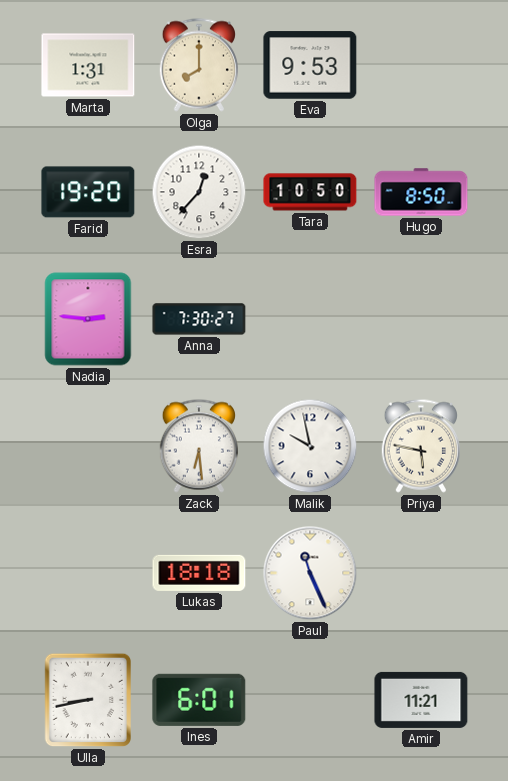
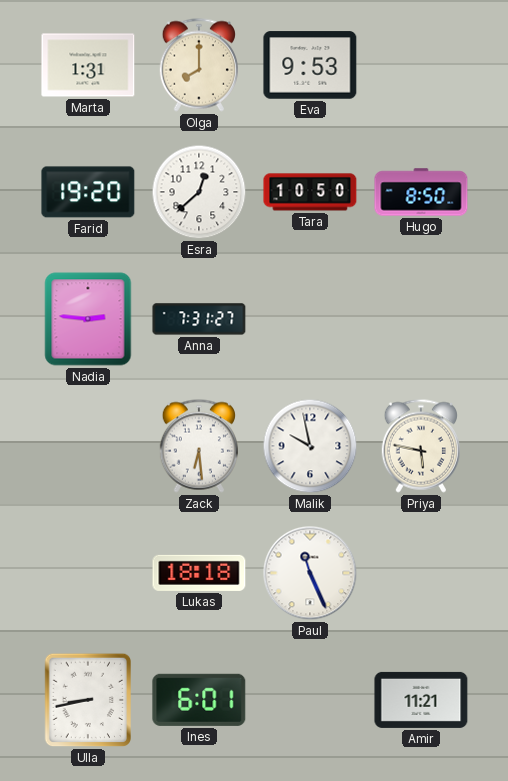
Esra: 12:37 -> 12:38
Anna: 7:30 -> 7:31
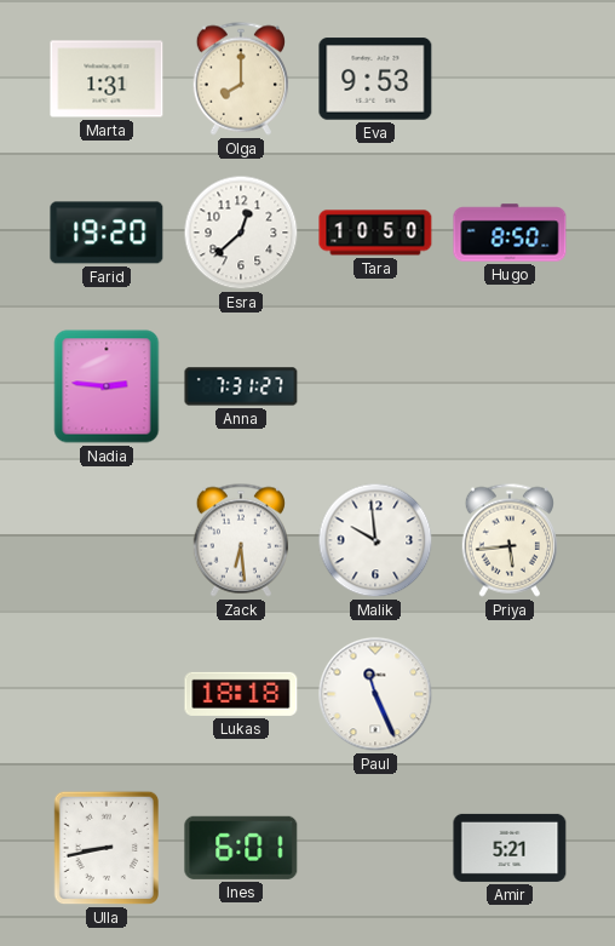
Malik: 9:58 -> 9:59
Priya: 5:47 -> 5:44
Amir: 11:21 -> 5:21
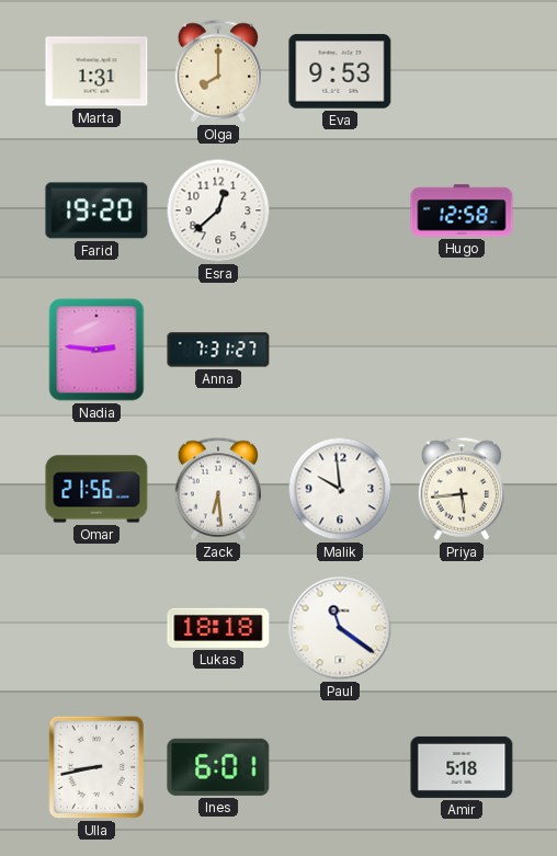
Tara: 10:50 -> none
Hugo: 8:50 -> 12:58
Omar: none -> 21:56
Paul: 11:26 -> 11:21
Amir: 5:21 -> 5:18
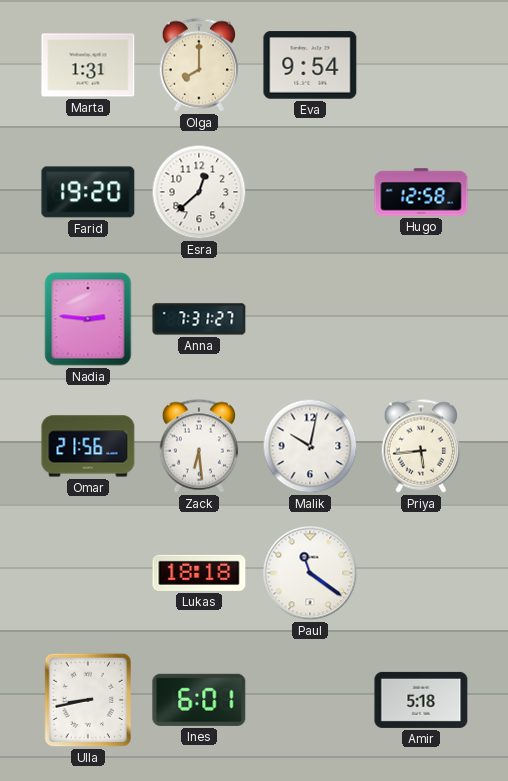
Eva: 9:53 -> 9:54
Malik: 9:59 -> 10:02
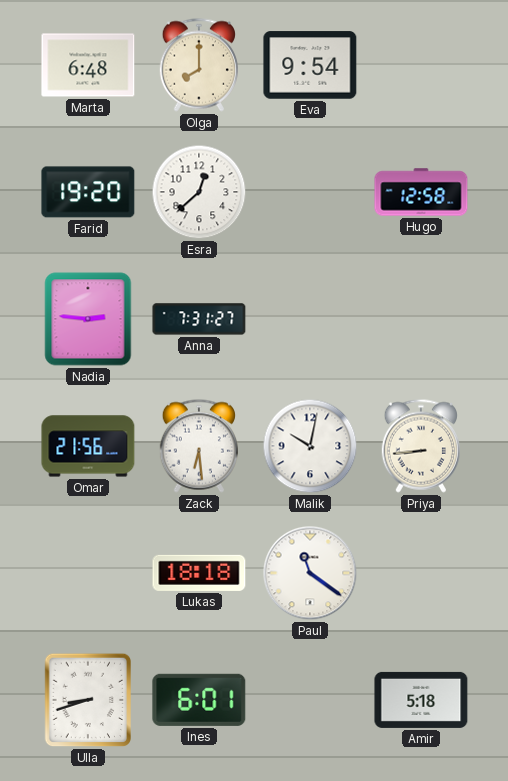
Marta: 1:31 -> 6:48
Priya: 5:44 -> 8:44
Ulla: 8:43 -> 8:42
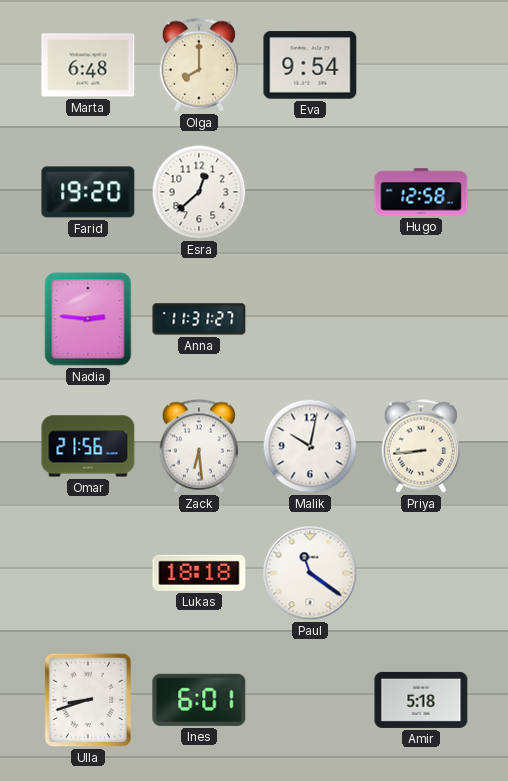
Anna: 7:31 -> 11:31
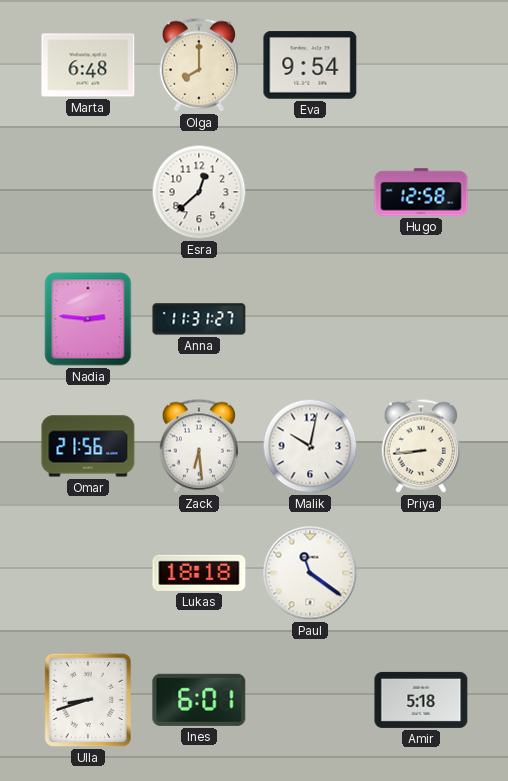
Farid: 19:20 -> none
